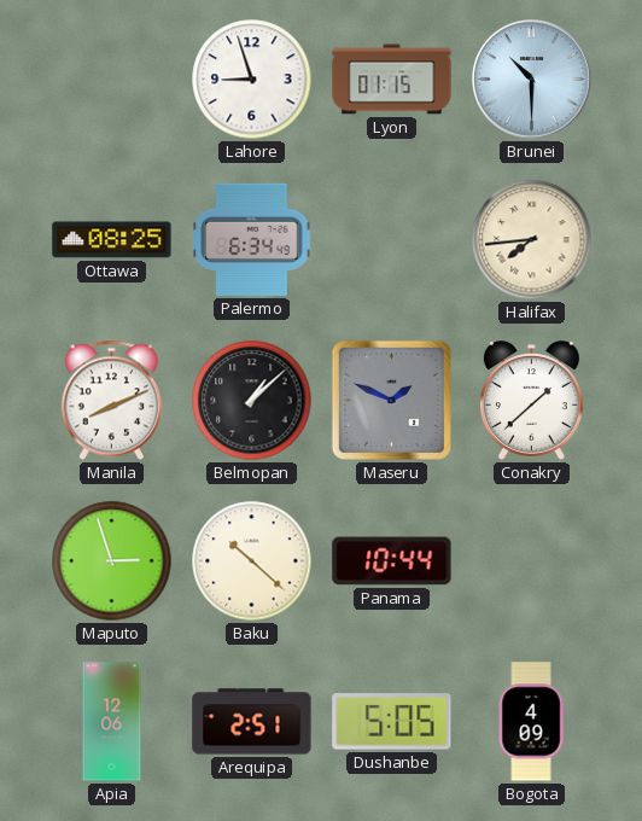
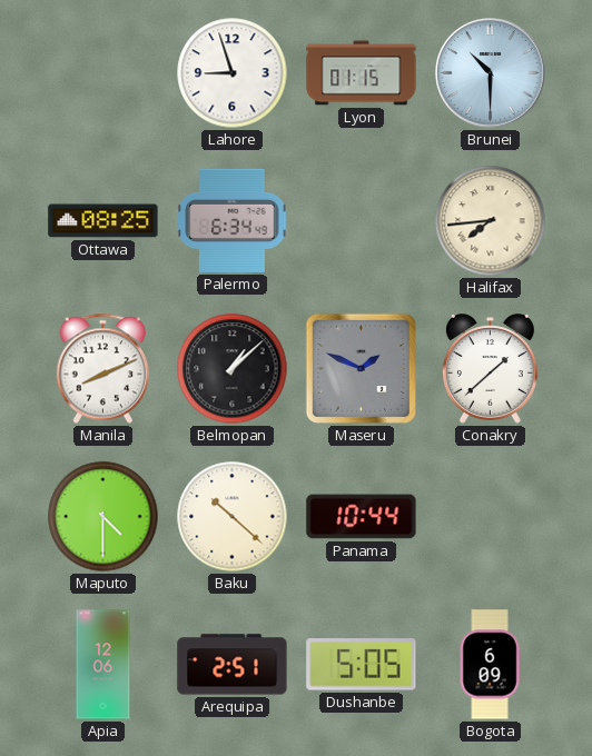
Maputo: 2:57 -> 4:30
Bogota: 4:09 -> 6:09
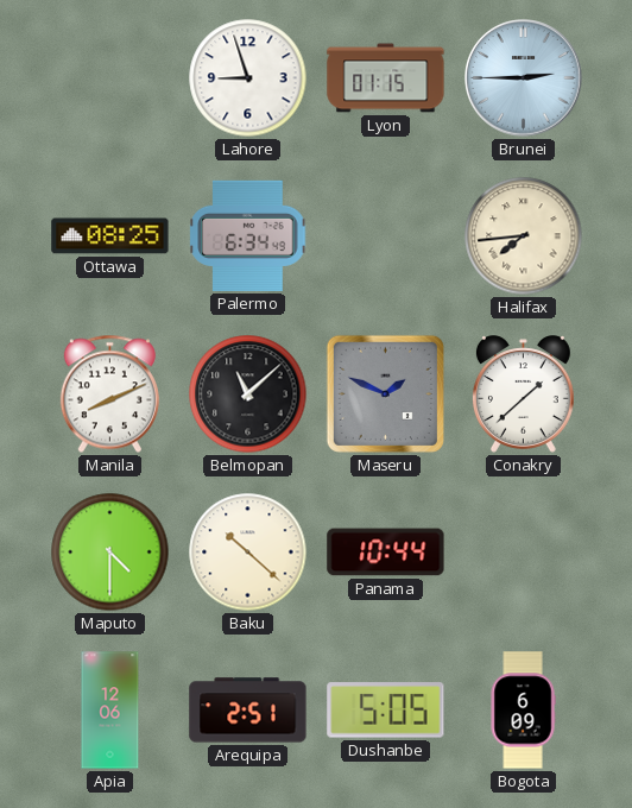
Brunei: 10:30 -> 2:45
Belmopan: 1:08 -> 11:08
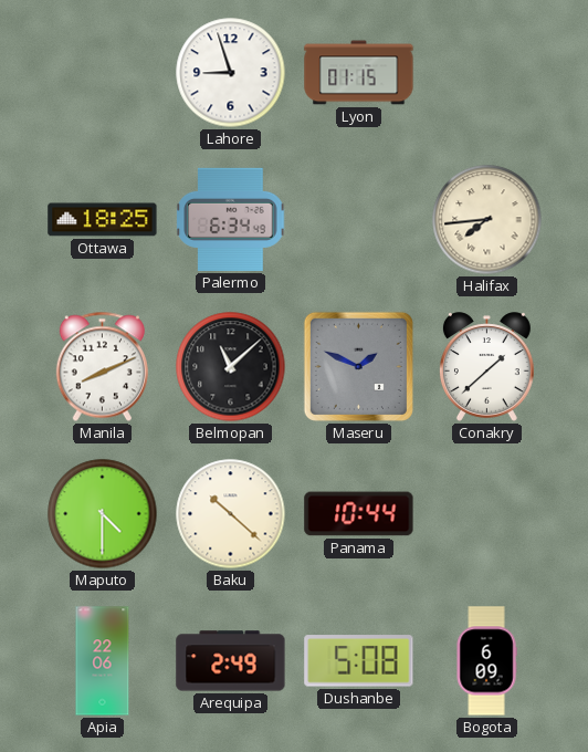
Brunei: 2:45 -> none
Ottawa: 08:25 -> 18:25
Apia: 12:06 -> 22:06
Arequipa: 2:51 -> 2:49
Dushanbe: 5:05 -> 5:08
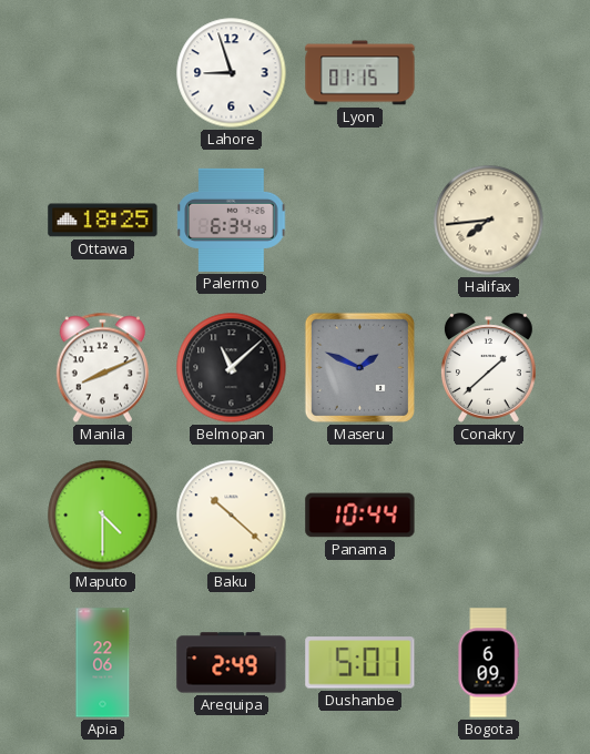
Dushanbe: 5:08 -> 5:01
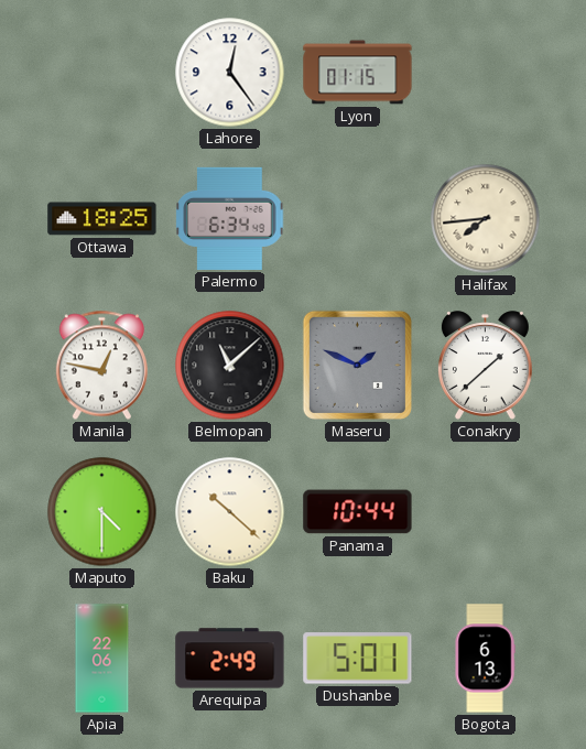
Lahore: 8:57 -> 12:24
Manila: 8:11 -> 12:47
Bogota: 6:09 -> 6:13
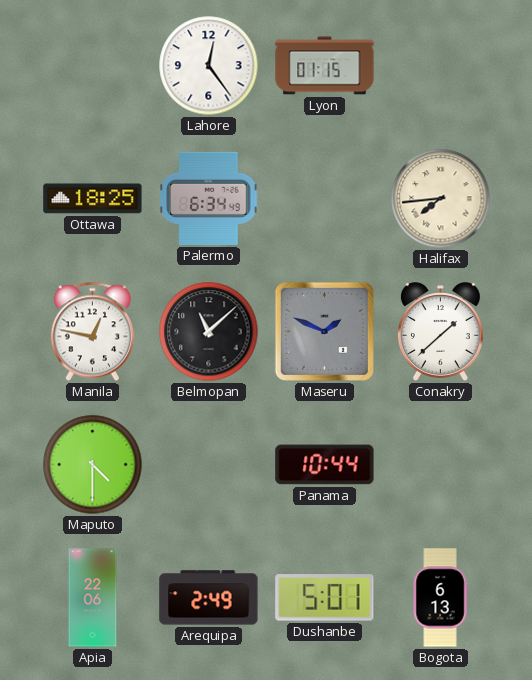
Baku: 10:22 -> none
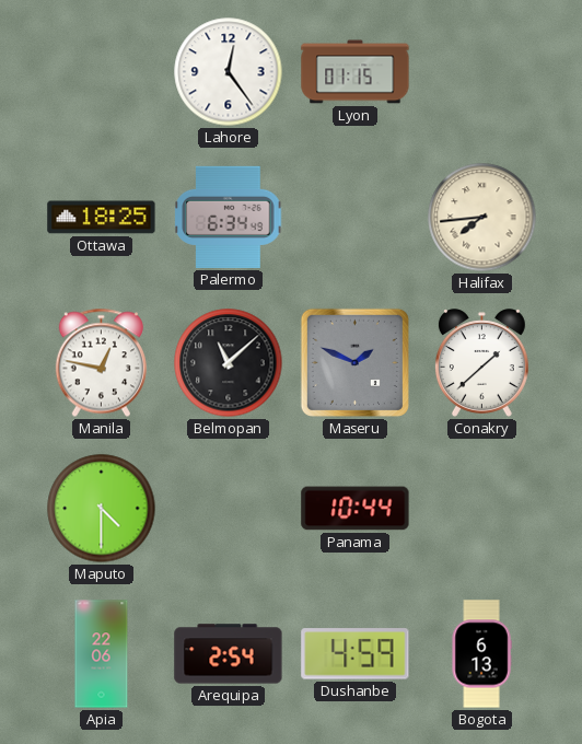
Arequipa: 2:49 -> 2:54
Dushanbe: 5:01 -> 4:59
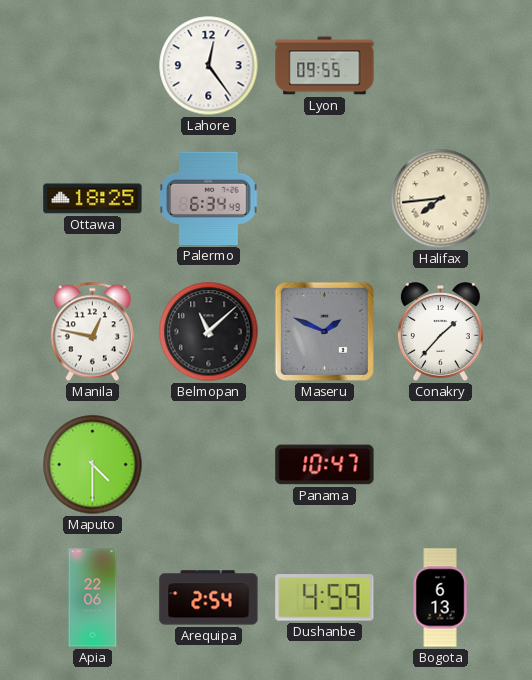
Lyon: 01:15 -> 09:55
Conakry: 1:38 -> 1:37
Panama: 10:44 -> 10:47
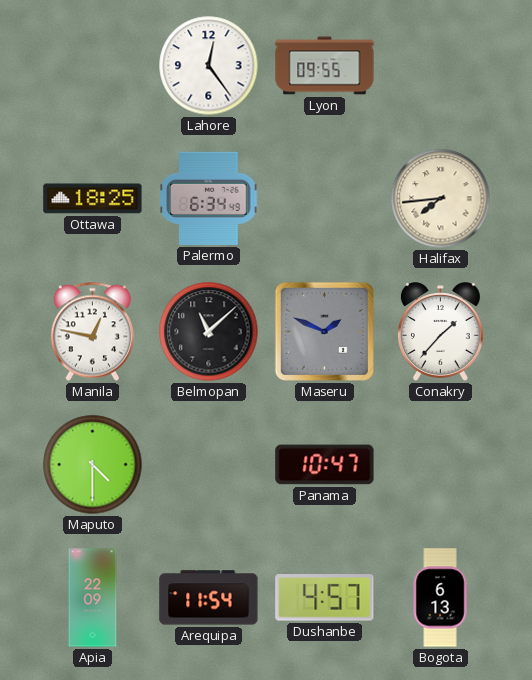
Apia: 22:06 -> 22:09
Arequipa: 2:54 -> 11:54
Dushanbe: 4:59 -> 4:57
